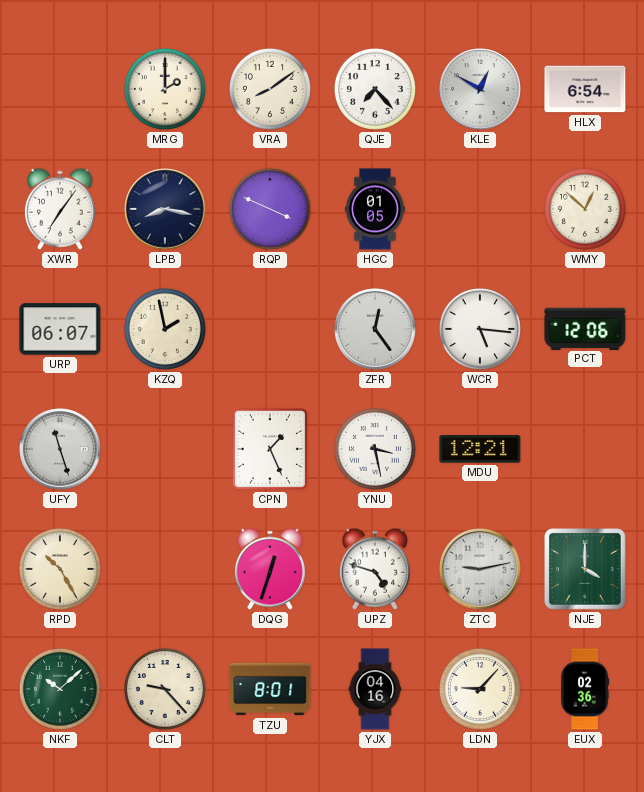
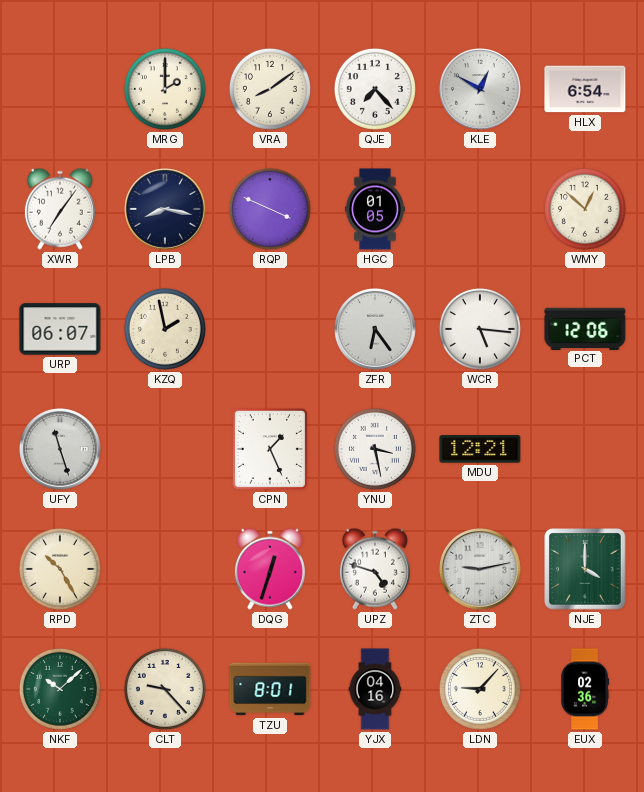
ZFR: 12:24 -> 6:24
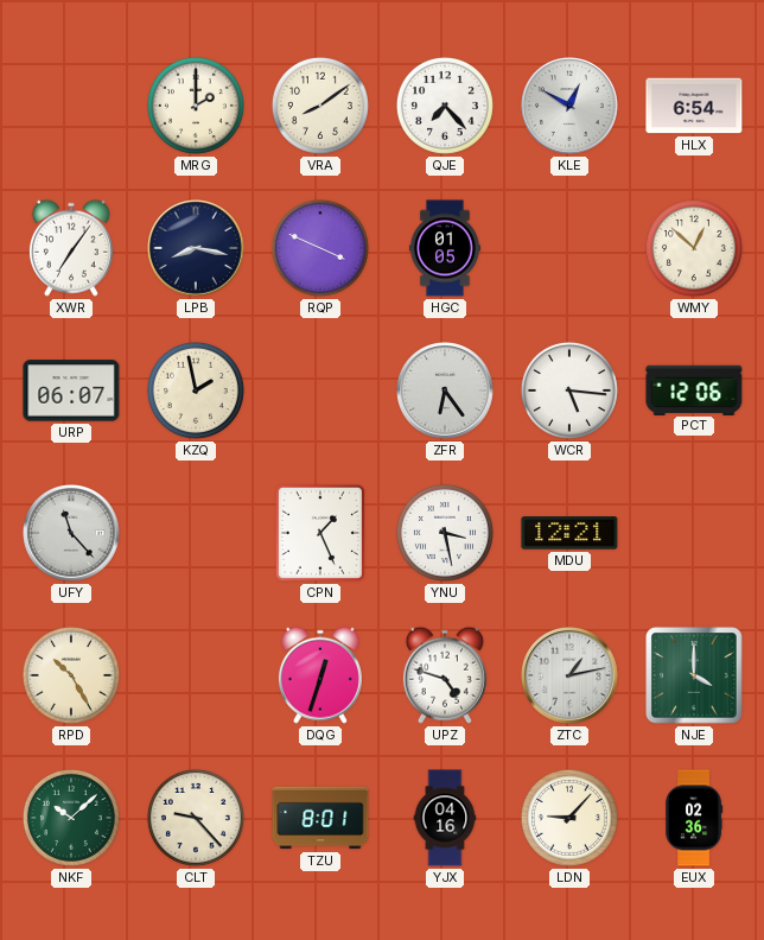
UFY: 11:27 -> 11:23
ZTC: 9:13 -> 1:13
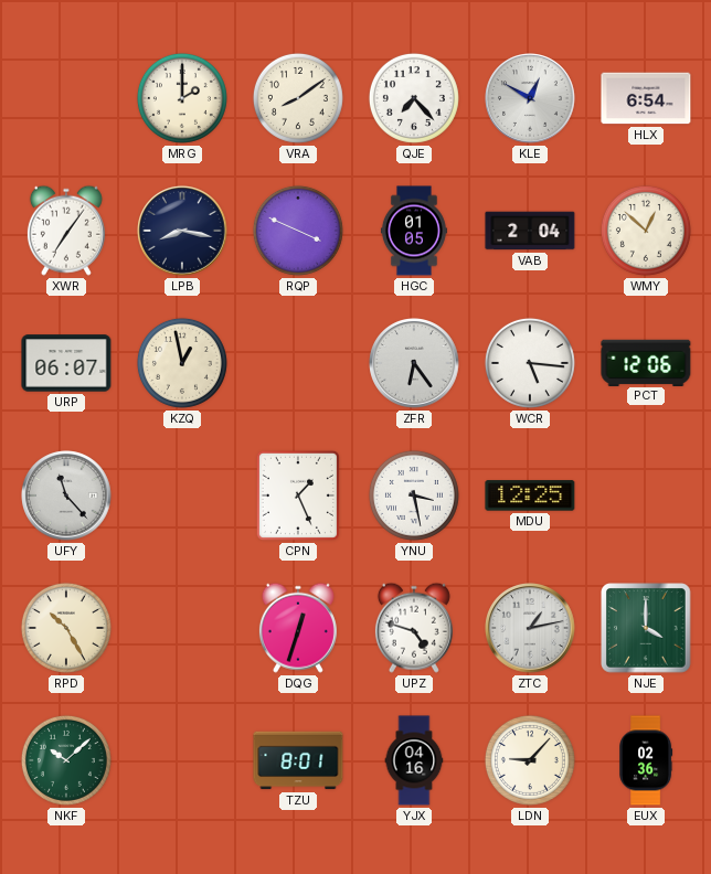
VAB: none -> 2:04
KZQ: 1:58 -> 12:58
MDU: 12:21 -> 12:25
CLT: 9:23 -> none
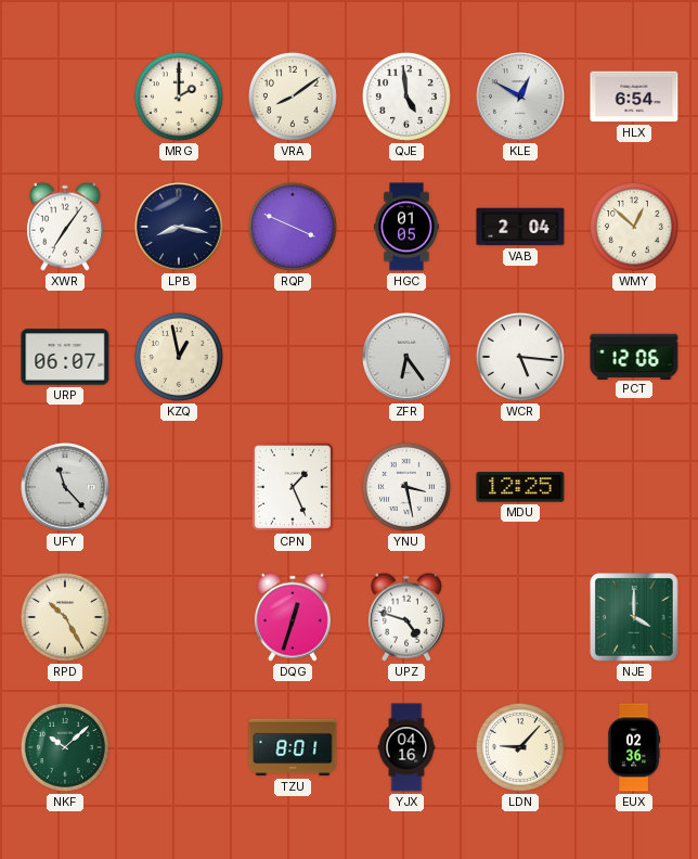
QJE: 7:23 -> 4:59
ZTC: 1:13 -> none
